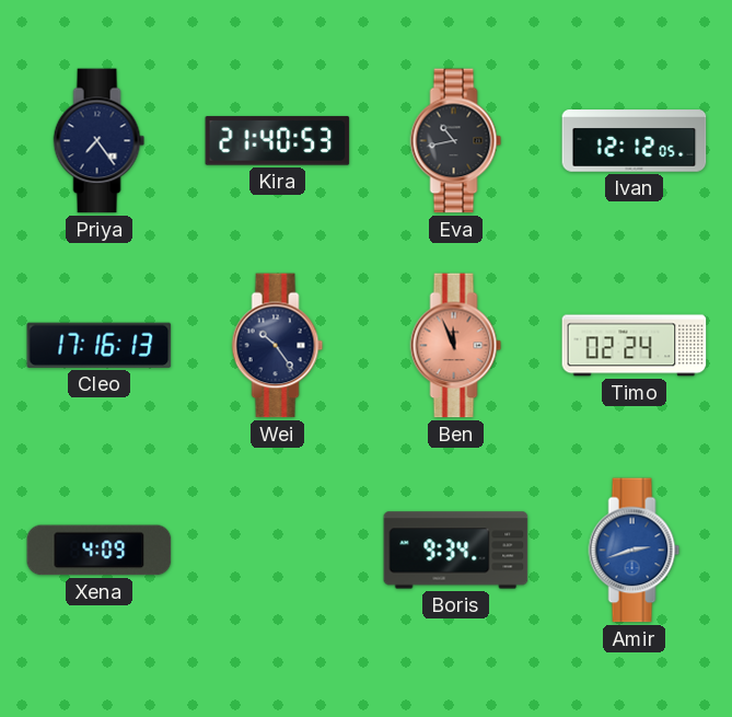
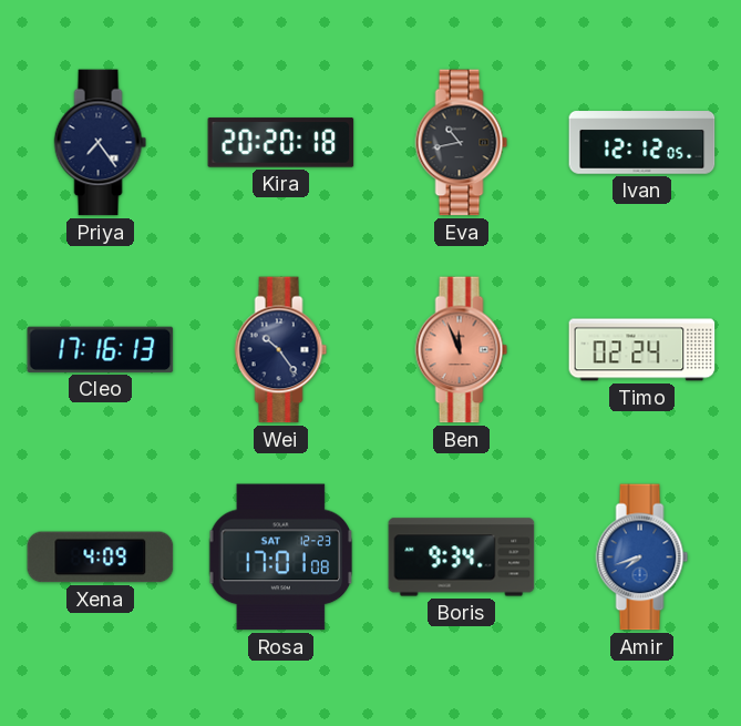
Kira: 21:40 -> 20:20
Rosa: none -> 17:01
Amir: 2:42 -> 7:42
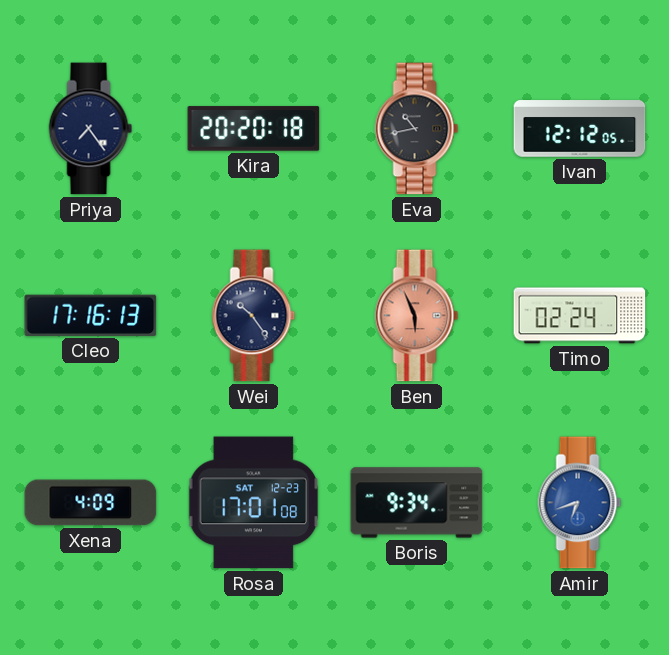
Ben: 11:56 -> 5:56
Amir: 7:42 -> 6:42
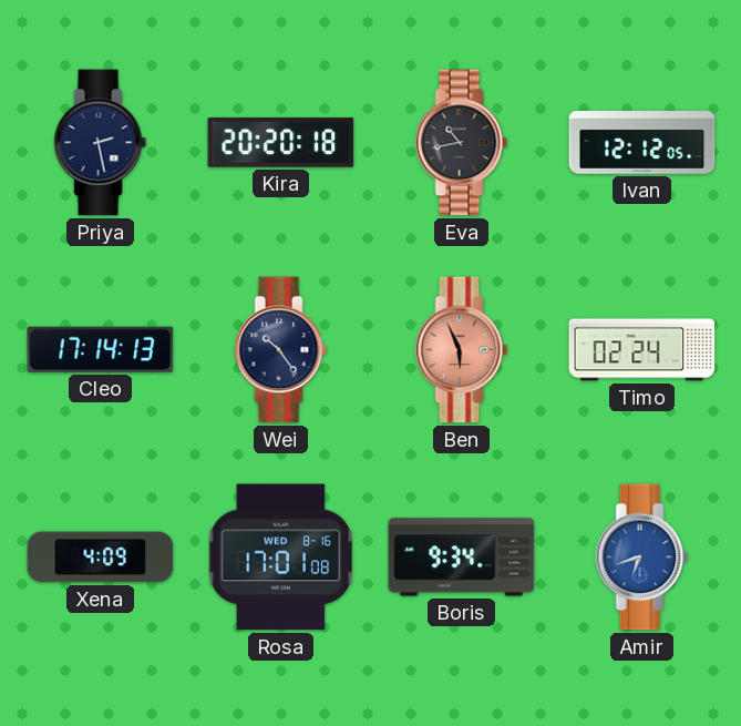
Priya: 7:24 -> 2:28
Cleo: 17:16 -> 17:14
Rosa date: SAT 12-23 -> WED 8-16
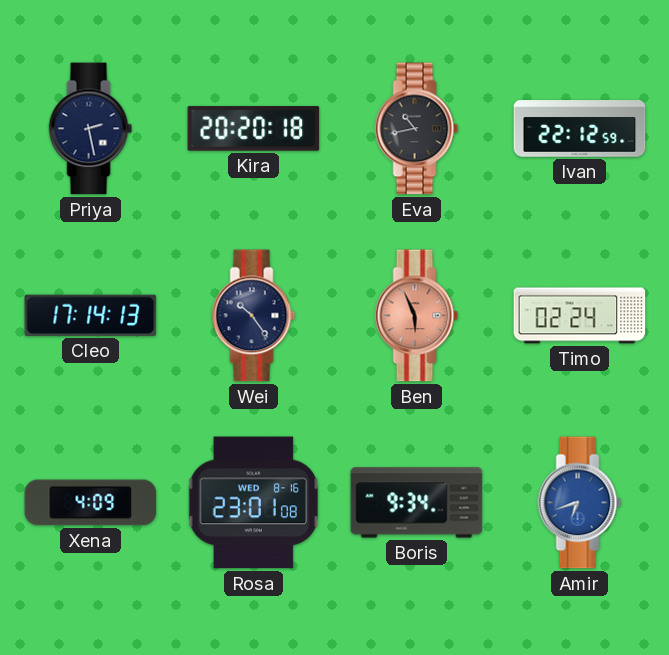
Ivan: 12:12 -> 22:12
Rosa: 17:01 -> 23:01
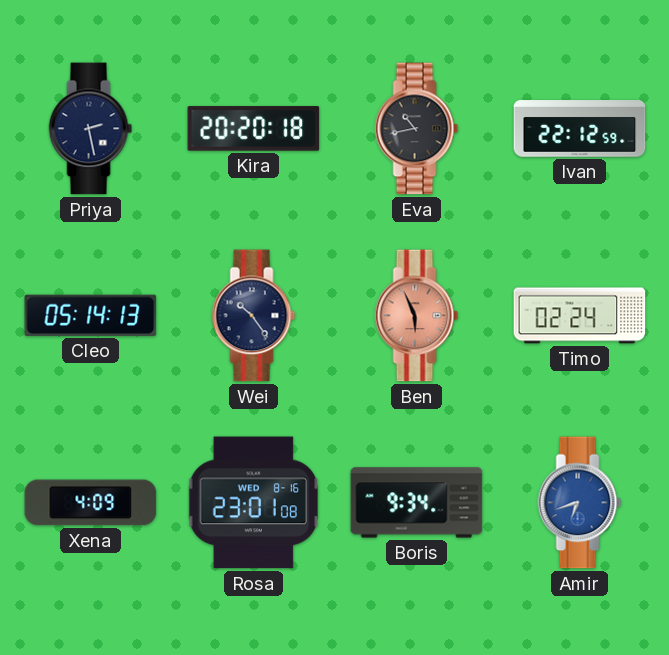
Cleo: 17:14 -> 05:14
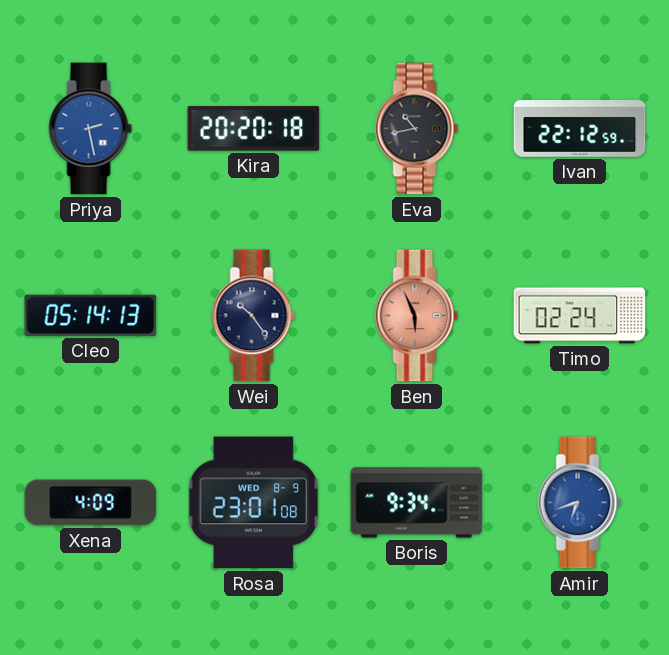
Priya dial: navy -> blue
Rosa date: WED 8-16 -> WED 8-9
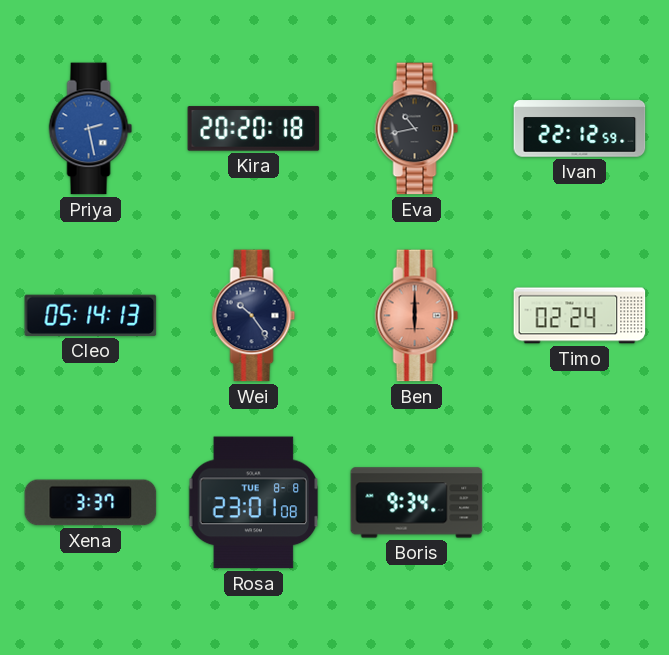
Ben: 5:56 -> 6:00
Xena: 4:09 -> 3:37
Rosa date: WED 8-9 -> TUE 8-8
Amir: 6:42 -> none
